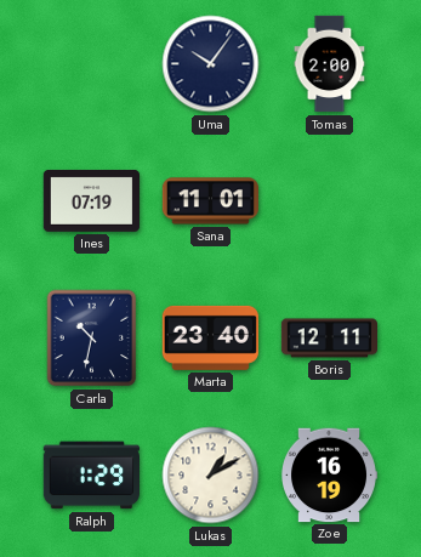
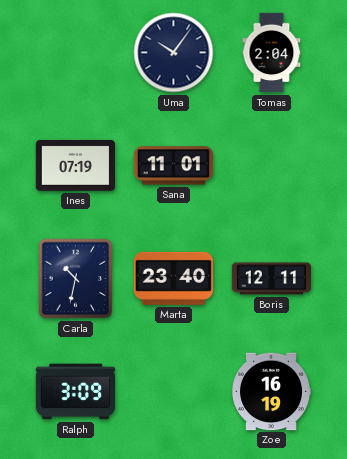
Tomas: 2:00 -> 2:04
Ralph: 1:29 -> 3:09
Lukas: 1:10 -> none
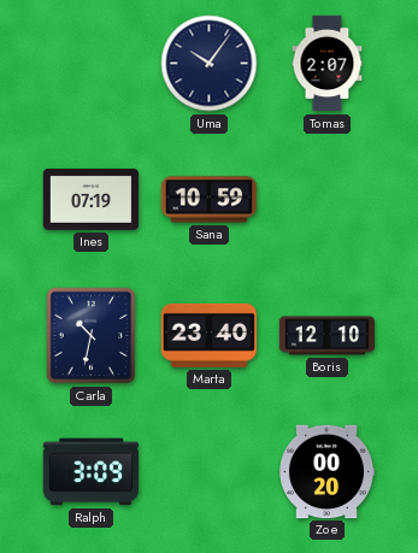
Tomas: 2:04 -> 2:07
Sana: 11:01 -> 10:59
Boris: 12:11 -> 12:10
Zoe: 16:19 -> 00:20
